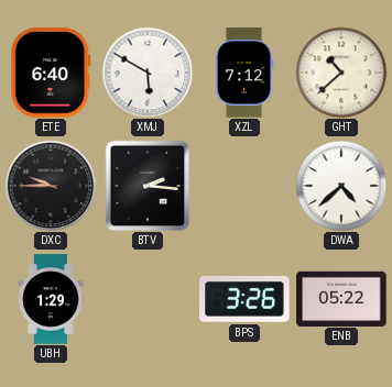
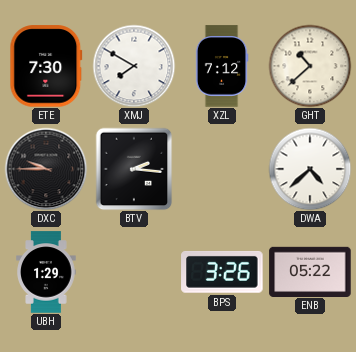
ETE: 6:40 -> 7:30
XMJ: 5:50 -> 7:50
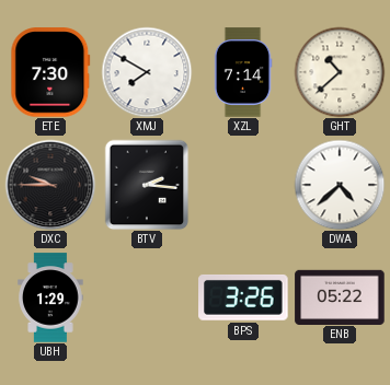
XZL: 7:12 -> 7:14
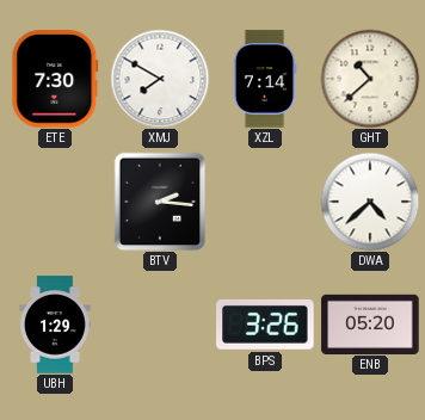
DXC: 9:45 -> none
ENB: 05:22 -> 05:20
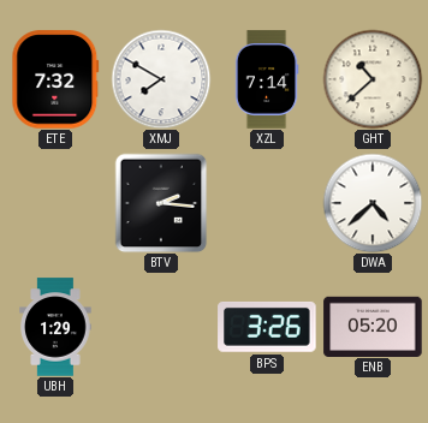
ETE: 7:30 -> 7:32
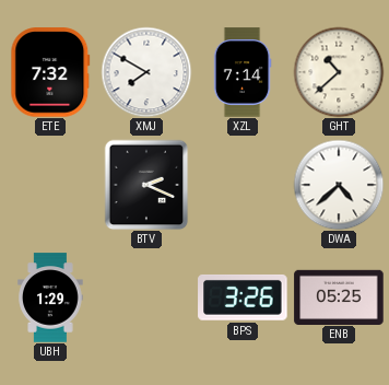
BTV: 2:16 -> 2:19
ENB: 05:20 -> 05:25
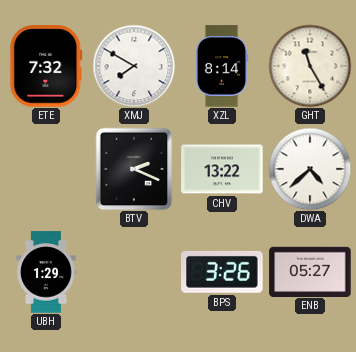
XZL: 7:14 -> 8:14
GHT: 10:38 -> 11:25
CHV: none -> 13:22
ENB: 05:25 -> 05:27
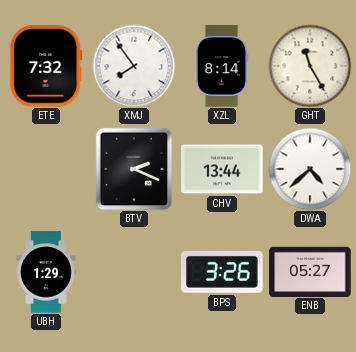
XMJ: 7:50 -> 7:54
CHV: 13:22 -> 13:44
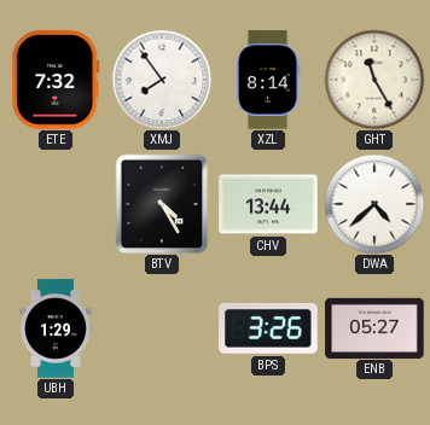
BTV: 2:19 -> 4:25
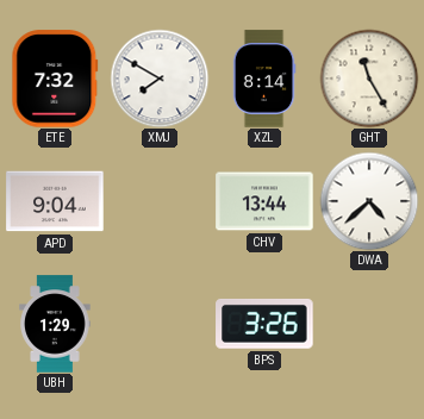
XMJ: 7:54 -> 7:50
APD: none -> 9:04
BTV: 4:25 -> none
ENB: 05:27 -> none
